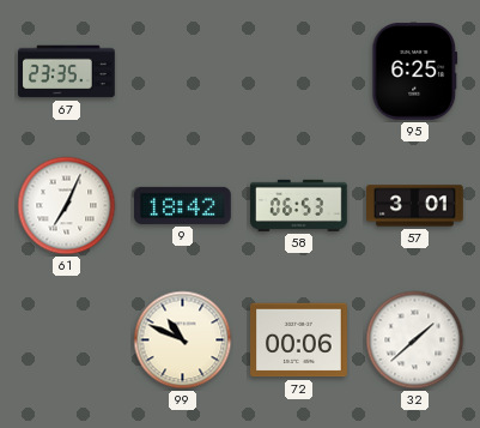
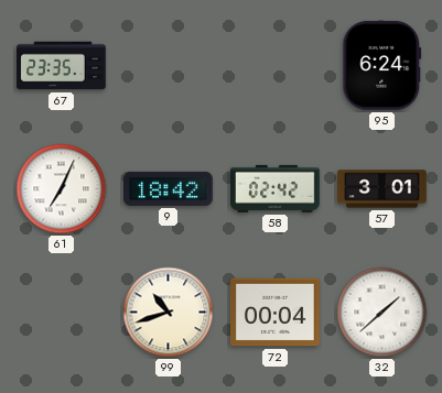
95: 6:25 -> 6:24
58: 06:53 -> 02:42
99: 10:49 -> 10:42
72: 00:06 -> 00:04
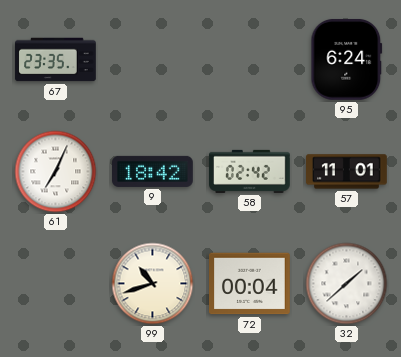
57: 3:01 -> 11:01
